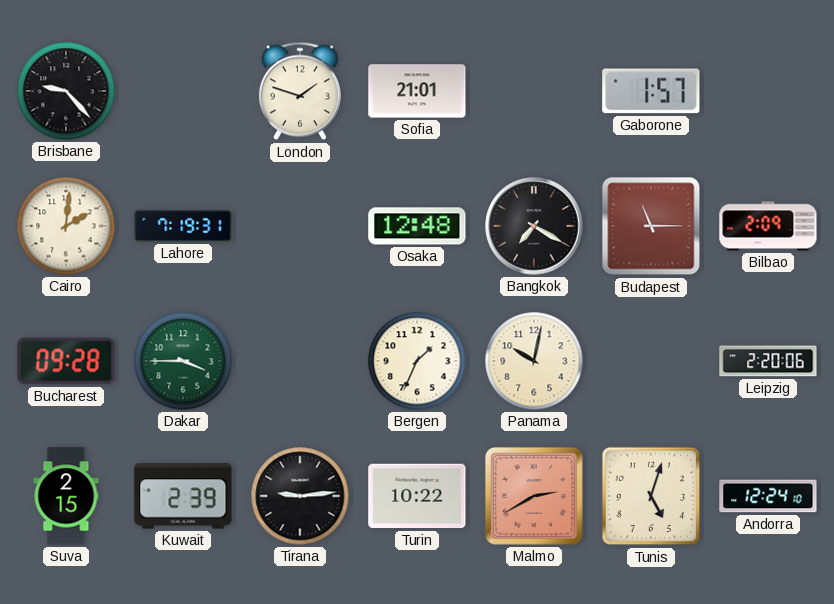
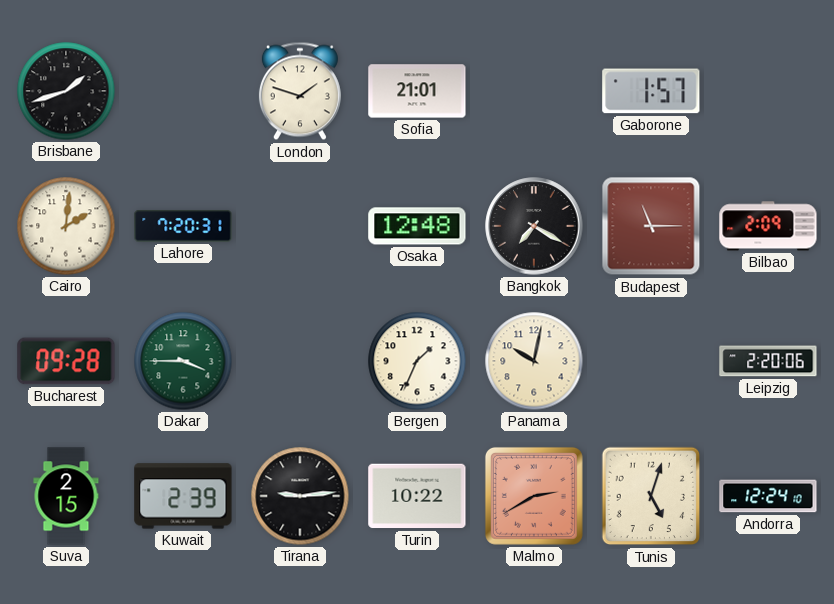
Brisbane: 9:23 -> 1:42
Lahore: 7:19 -> 7:20
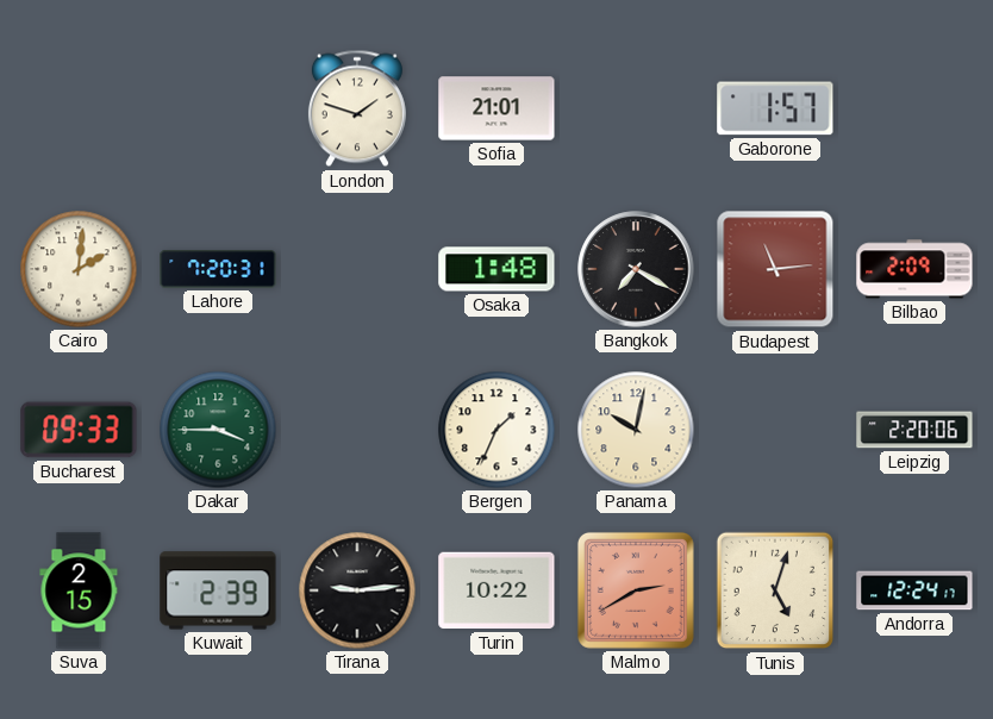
Brisbane: 1:42 -> none
Osaka: 12:48 -> 1:48
Budapest: 11:15 -> 11:14
Bucharest: 09:28 -> 09:33
Andorra: 12:24:10 -> 12:24:17
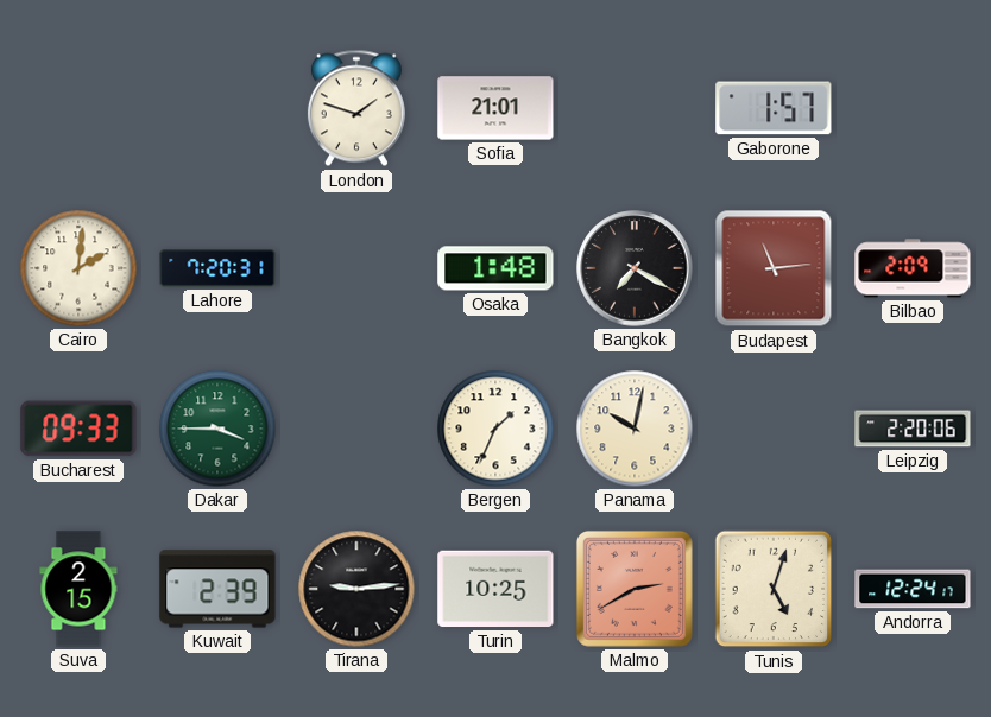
Turin: 10:22 -> 10:25
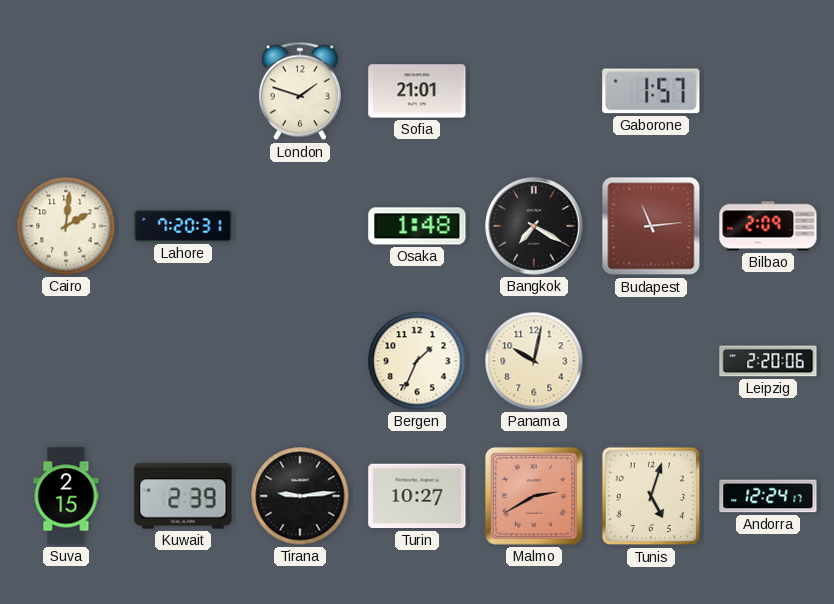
Bucharest: 09:33 -> none
Dakar: 3:45 -> none
Turin: 10:25 -> 10:27
